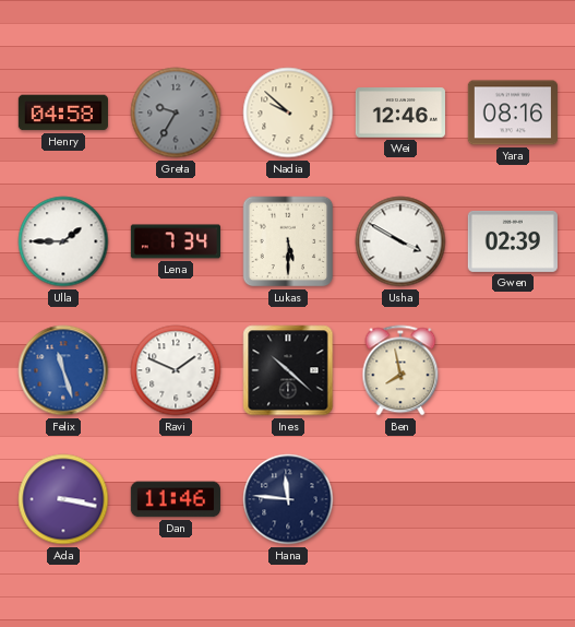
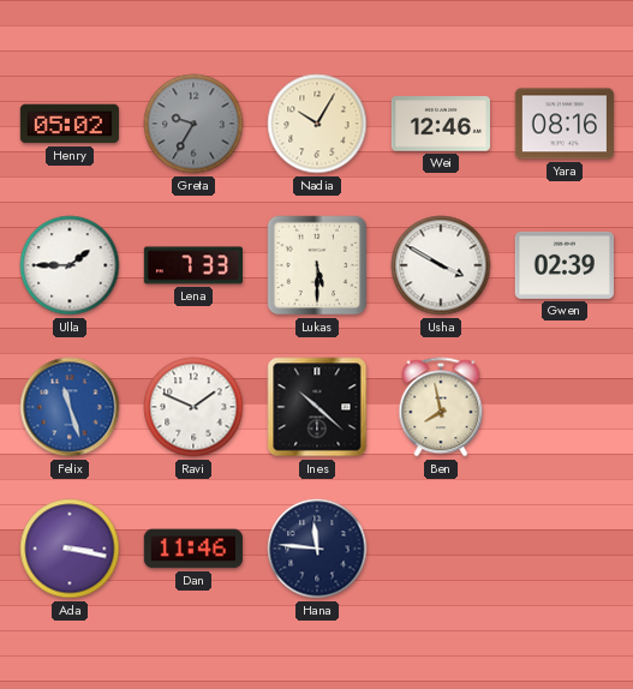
Henry: 04:58 -> 05:02
Nadia: 9:52 -> 10:05
Lena: 7:34 -> 7:33
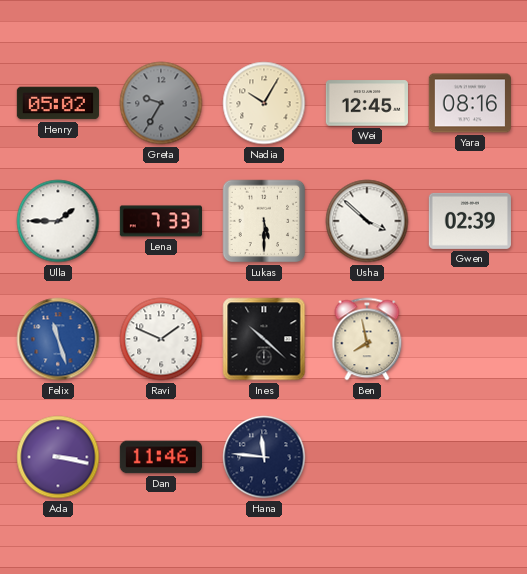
Wei: 12:46 -> 12:45
Usha: 3:50 -> 3:52
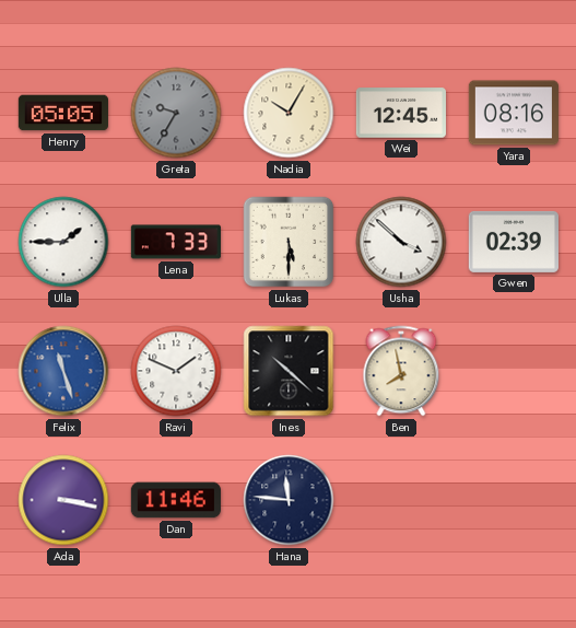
Henry: 05:02 -> 05:05
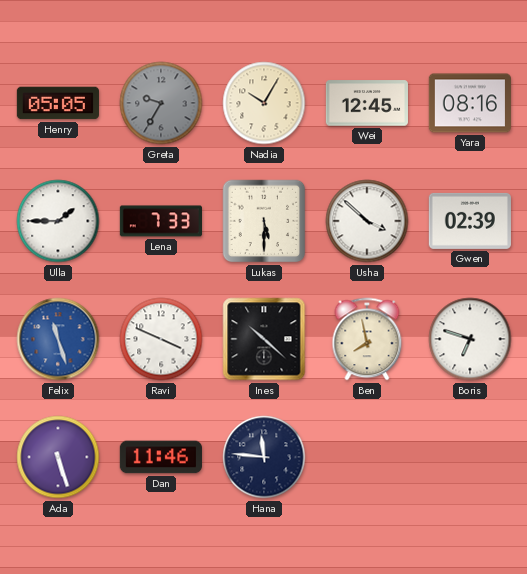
Ravi: 1:49 -> 3:49
Boris: none -> 6:48
Ada: 3:17 -> 5:27
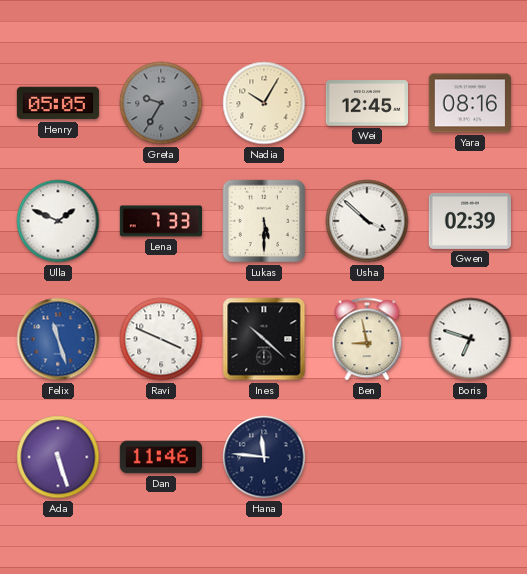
Ulla: 1:45 -> 1:49
Ben: 7:58 -> 8:58
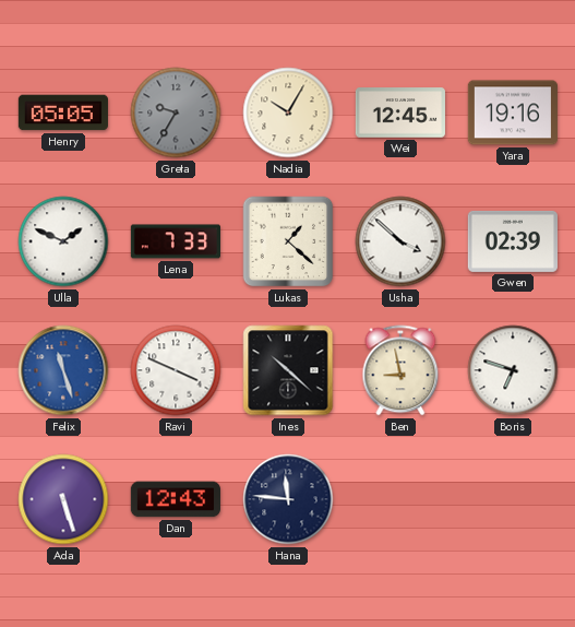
Yara: 08:16 -> 19:16
Lukas: 5:30 -> 1:22
Dan: 11:46 -> 12:43
